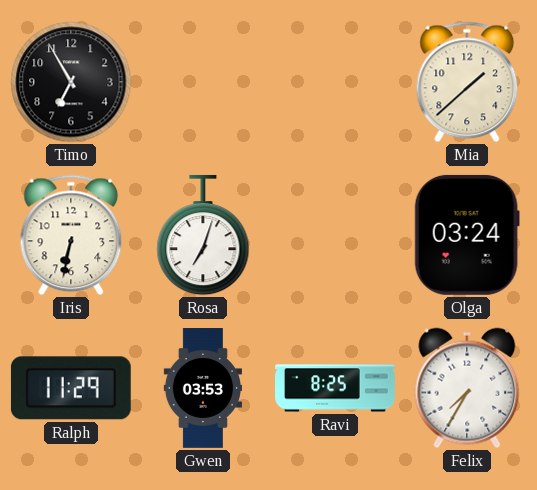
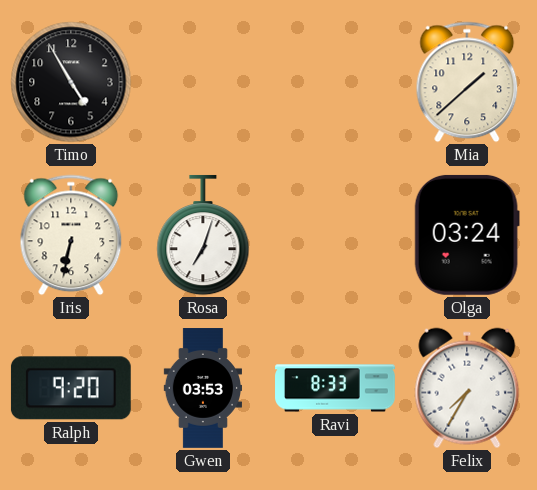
Timo: 6:55 -> 4:55
Ralph: 11:29 -> 9:20
Ravi: 8:25 -> 8:33
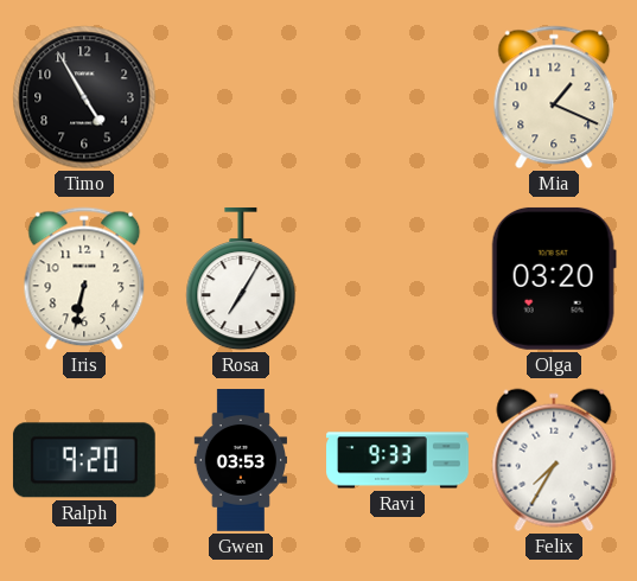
Mia: 1:38 -> 1:19
Rosa: 7:03 -> 7:05
Olga: 03:24 -> 03:20
Ravi: 8:33 -> 9:33
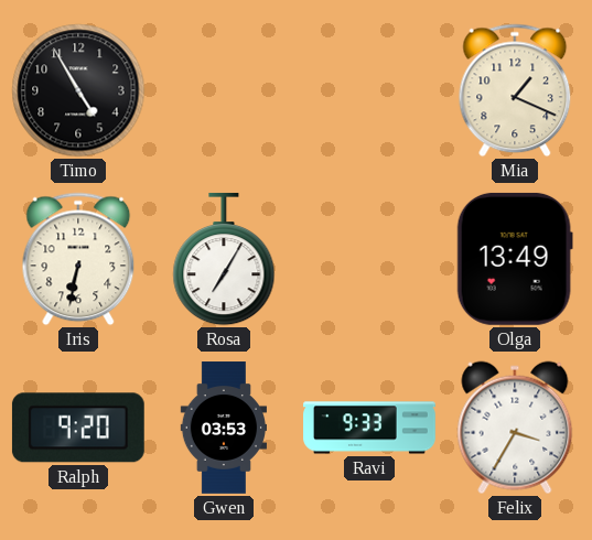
Olga: 03:20 -> 13:49
Felix: 7:35 -> 3:35
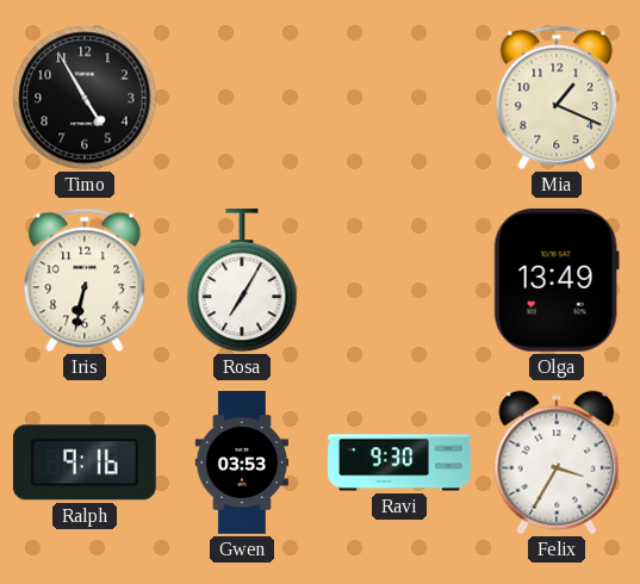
Ralph: 9:20 -> 9:16
Ravi: 9:33 -> 9:30
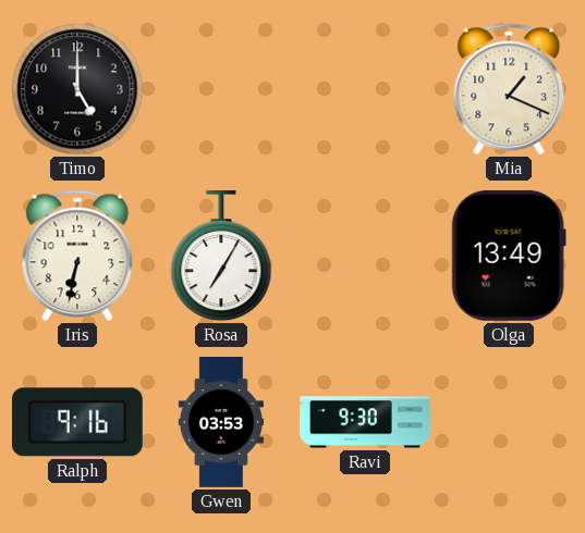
Timo: 4:55 -> 5:00
Felix: 3:35 -> none
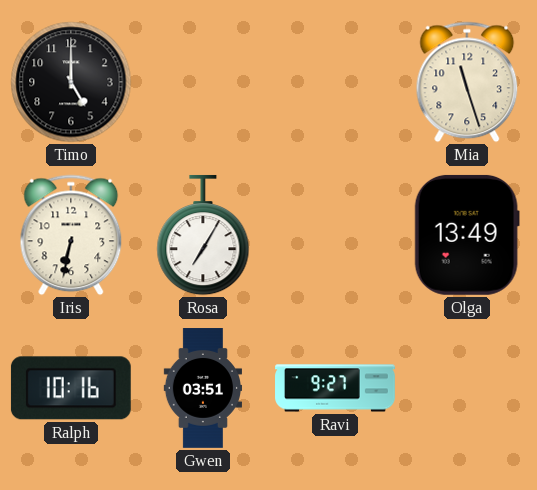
Mia: 1:19 -> 11:27
Ralph: 9:16 -> 10:16
Gwen: 03:53 -> 03:51
Ravi: 9:30 -> 9:27
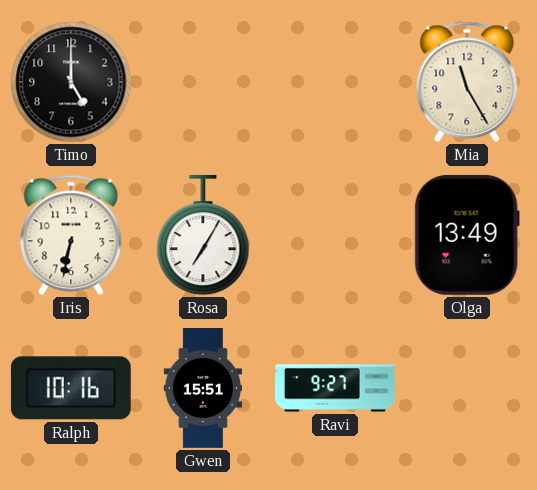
Mia: 11:27 -> 11:25
Gwen: 03:51 -> 15:51
